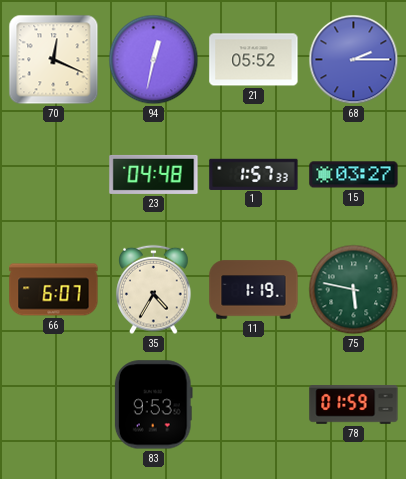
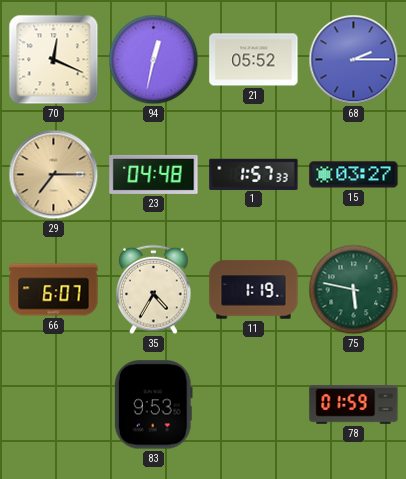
29: none -> 7:15
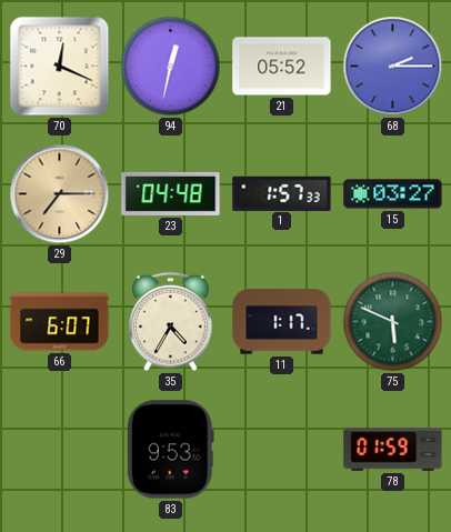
11: 1:19 -> 1:17
75: 5:47 -> 5:49
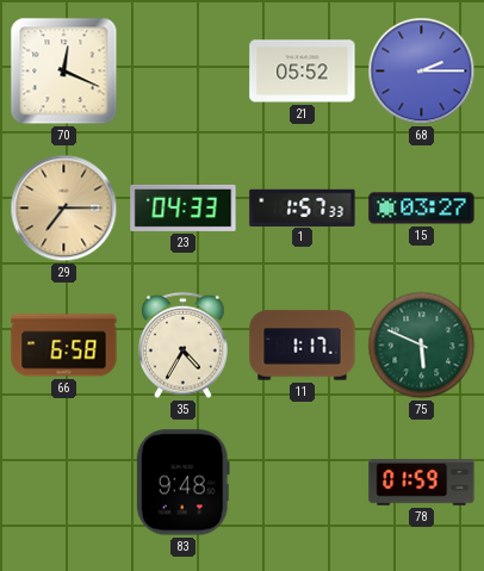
94: 12:32 -> none
23: 04:48 -> 04:33
66: 6:07 -> 6:58
83: 9:53 -> 9:48
